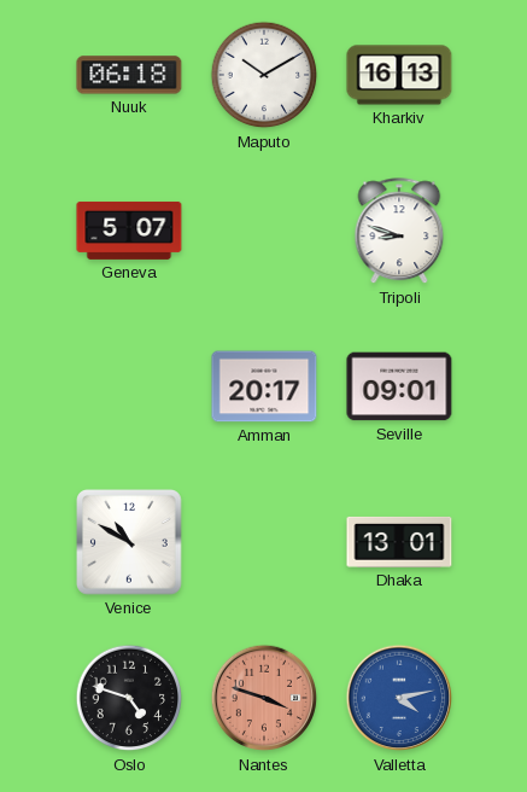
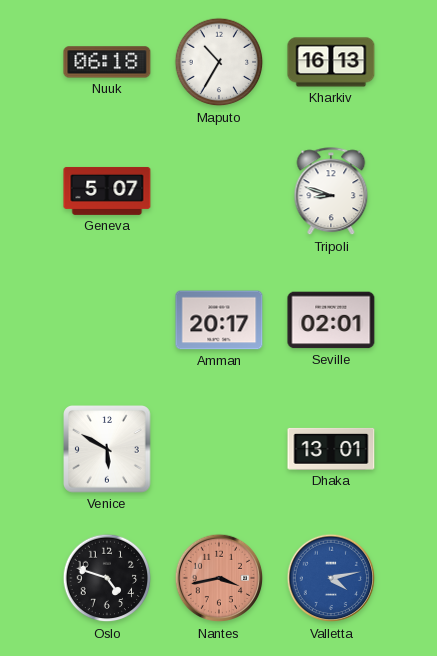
Maputo: 10:10 -> 10:35
Seville: 09:01 -> 02:01
Venice: 10:50 -> 5:50
Nantes: 3:48 -> 3:43
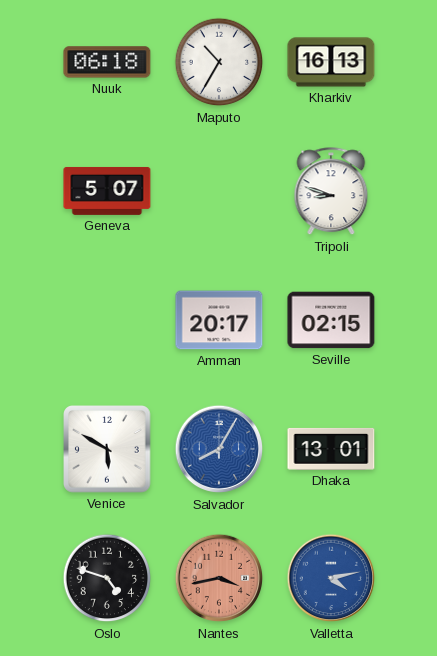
Seville: 02:01 -> 02:15
Salvador: none -> 8:05
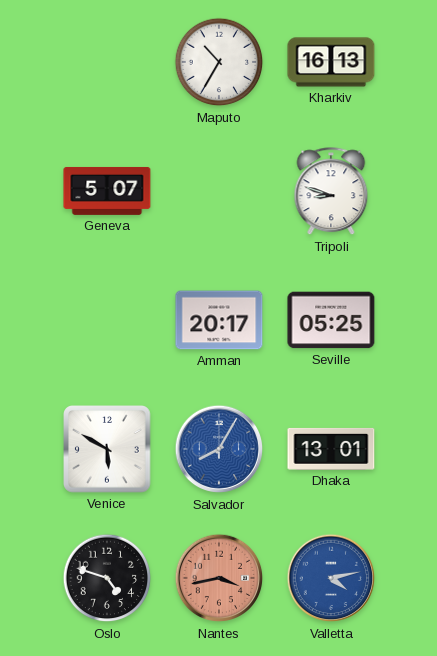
Nuuk: 06:18 -> none
Seville: 02:15 -> 05:25
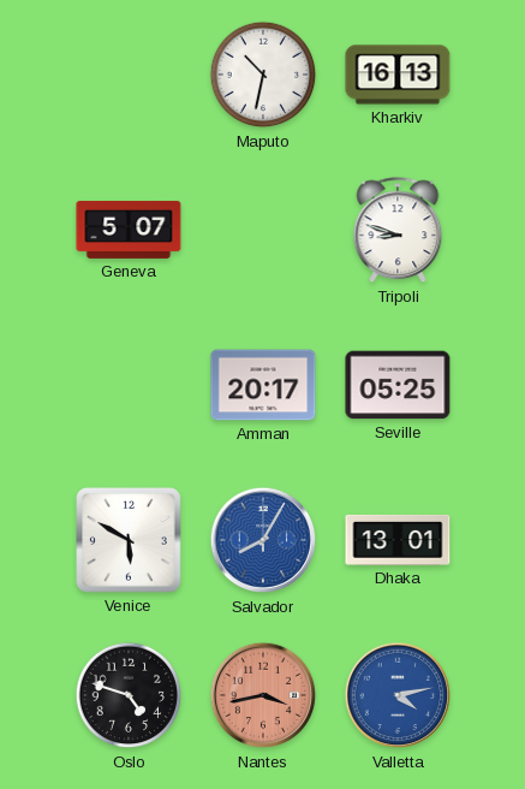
Maputo: 10:35 -> 10:32
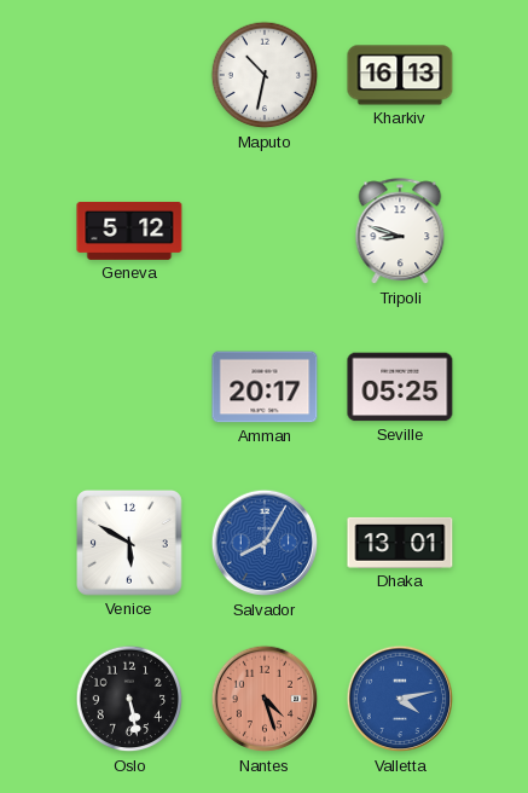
Geneva: 5:07 -> 5:12
Oslo: 4:48 -> 5:28
Nantes: 3:43 -> 4:27
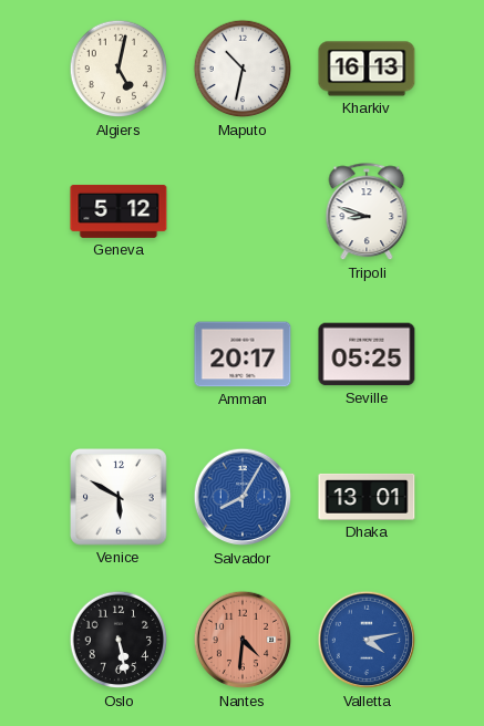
Algiers: none -> 5:02
Nantes: 4:27 -> 4:31
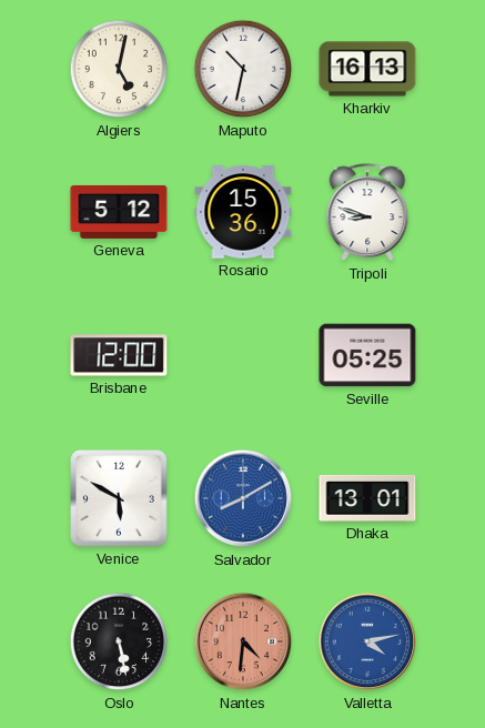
Rosario: none -> 15:36
Brisbane: none -> 12:00
Amman: 20:17 -> none
Salvador: 8:05 -> 8:10
